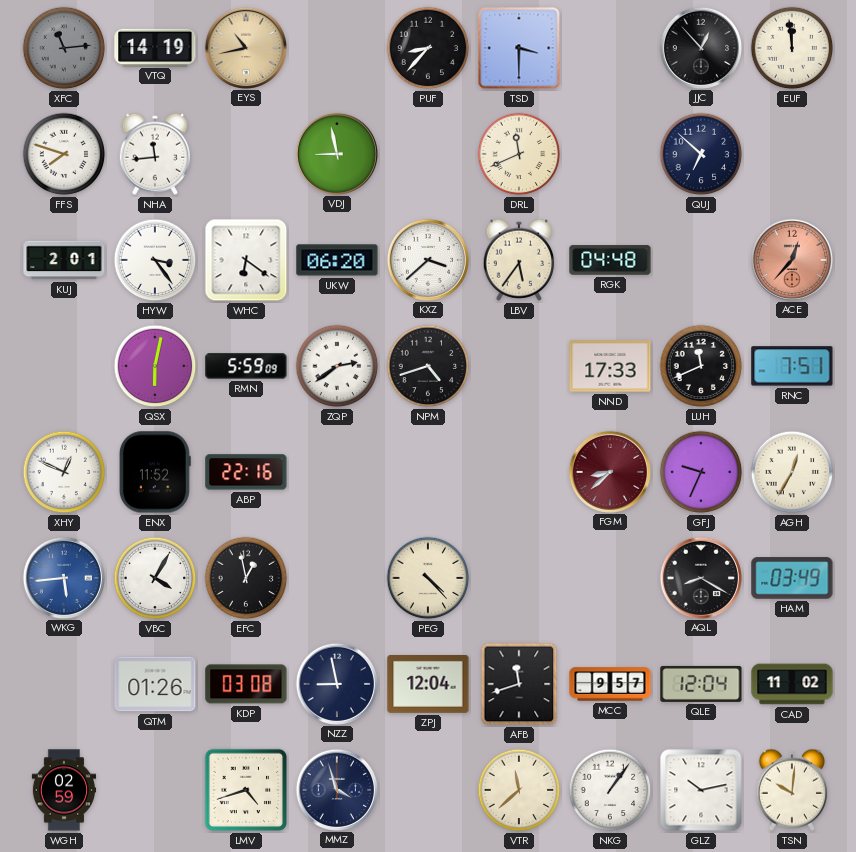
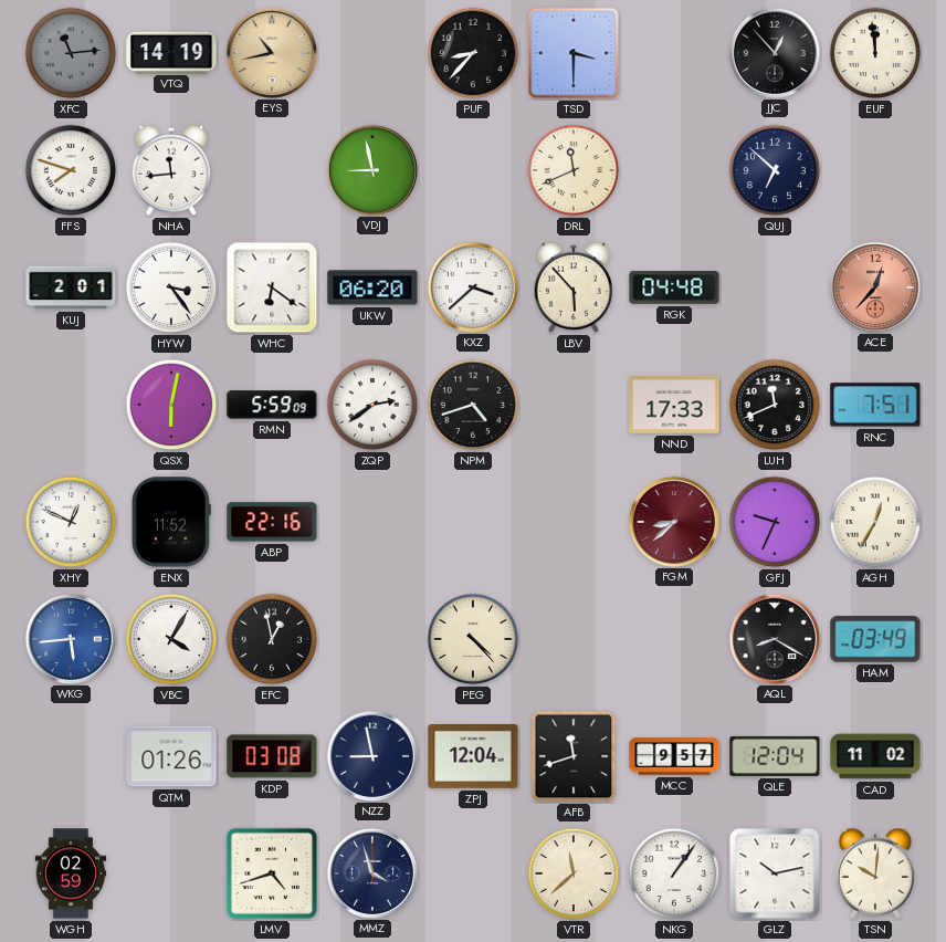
LBV: 5:36 -> 5:53
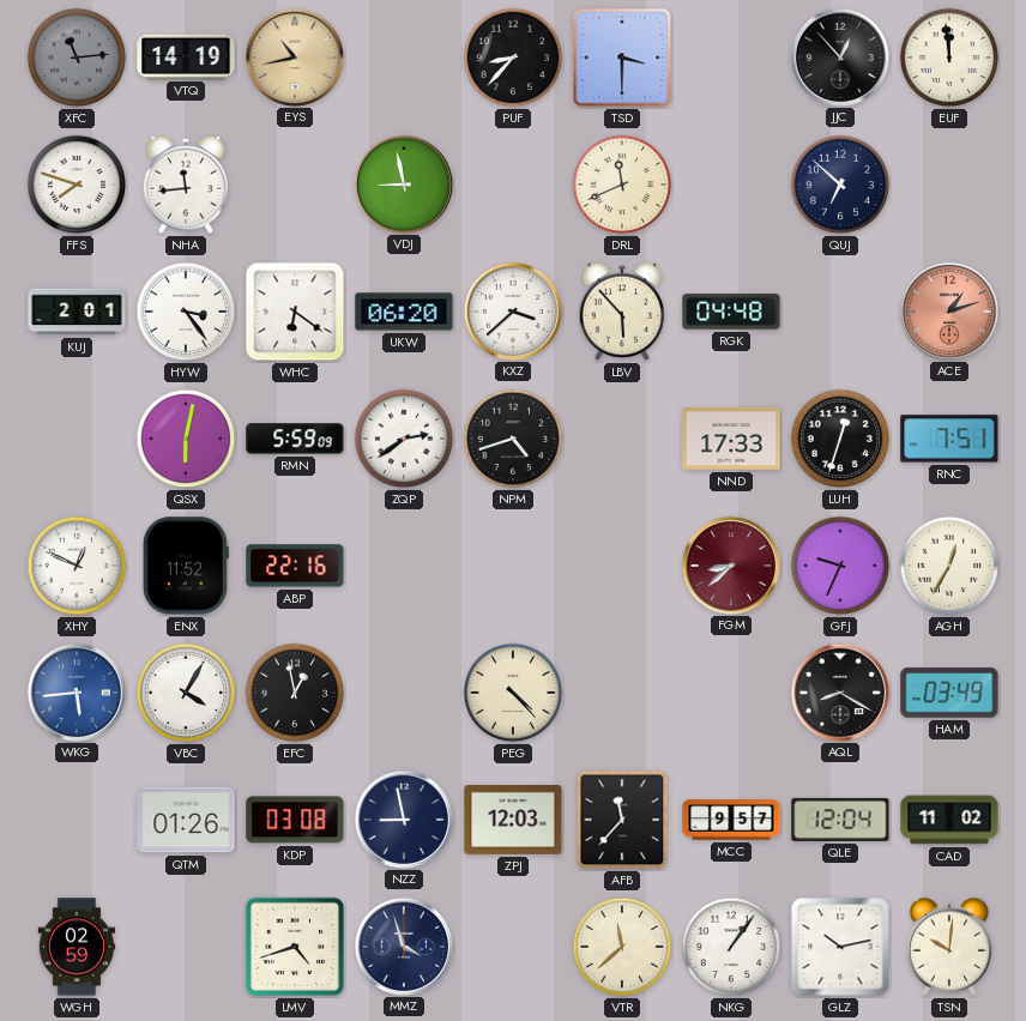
ACE: 12:37 -> 1:12
LUH: 11:41 -> 12:33
ZPJ: 12:04 -> 12:03
AFB: 11:42 -> 11:37
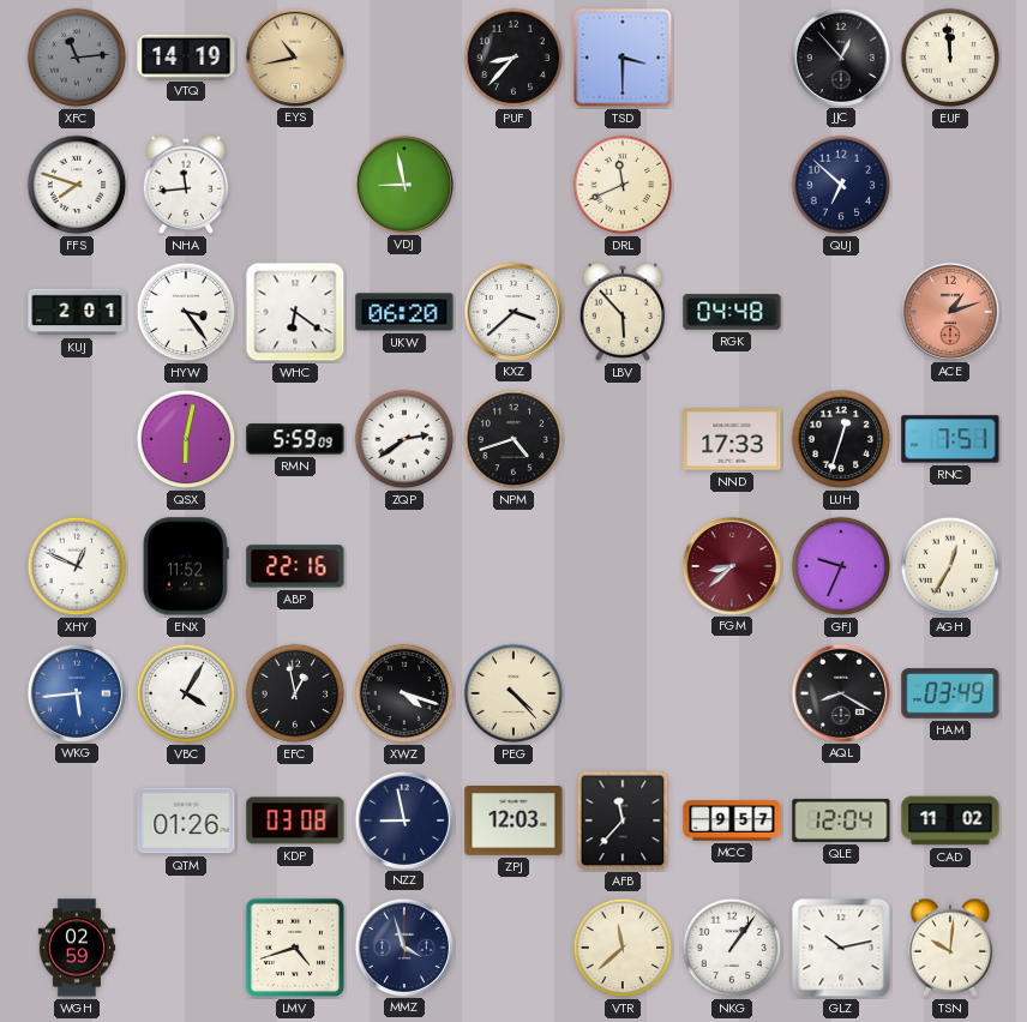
XWZ: none -> 4:18
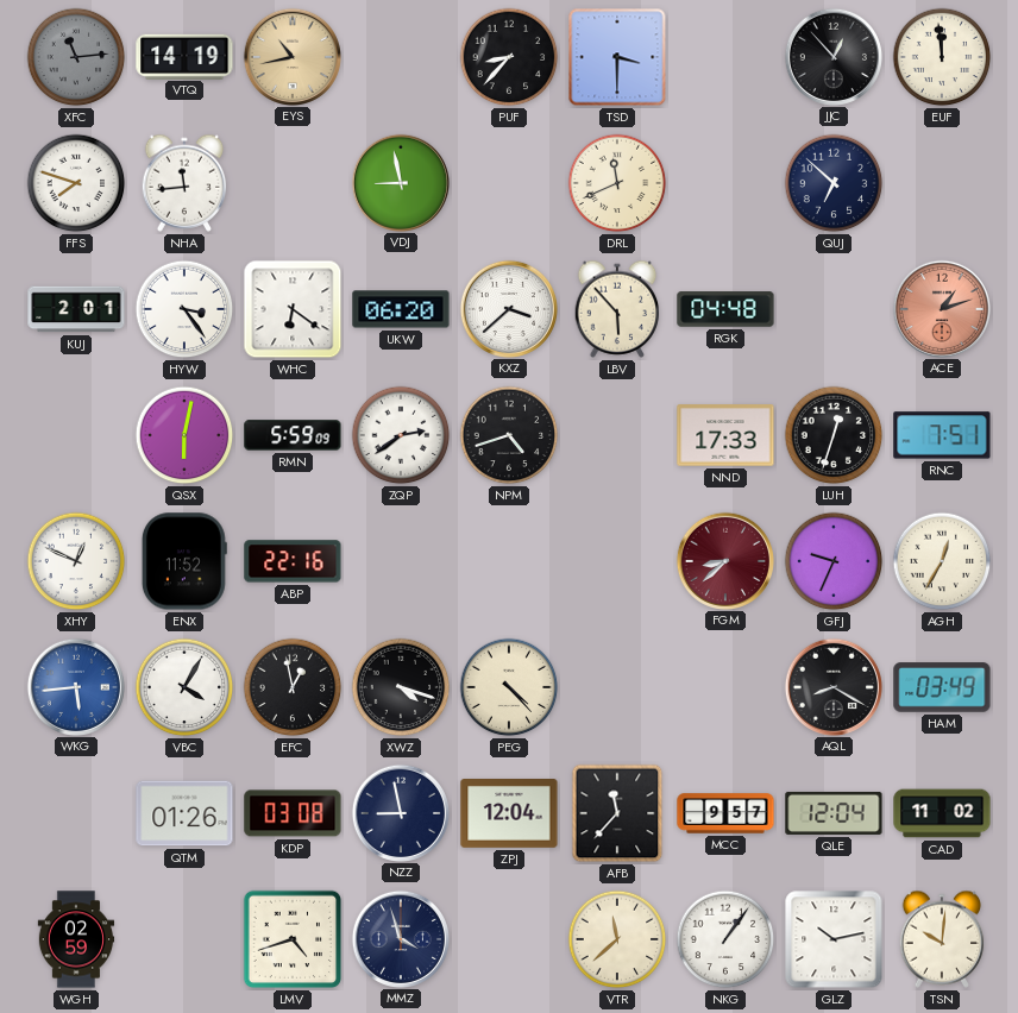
ZPJ: 12:03 -> 12:04
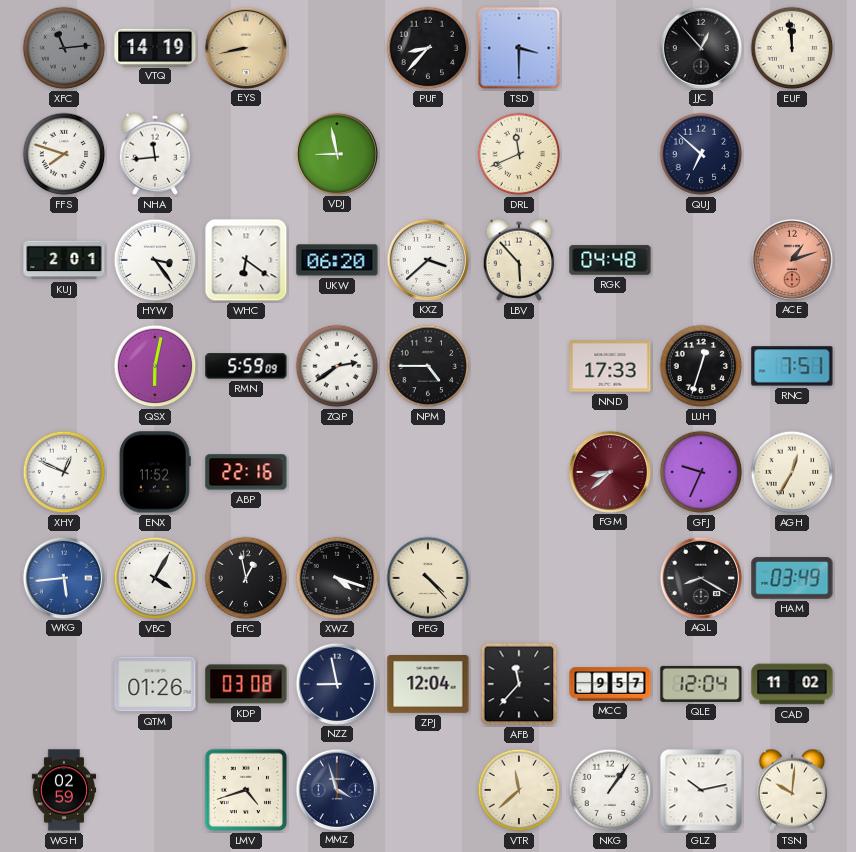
EYS: 10:43 -> 8:43
NPM: 4:42 -> 4:45
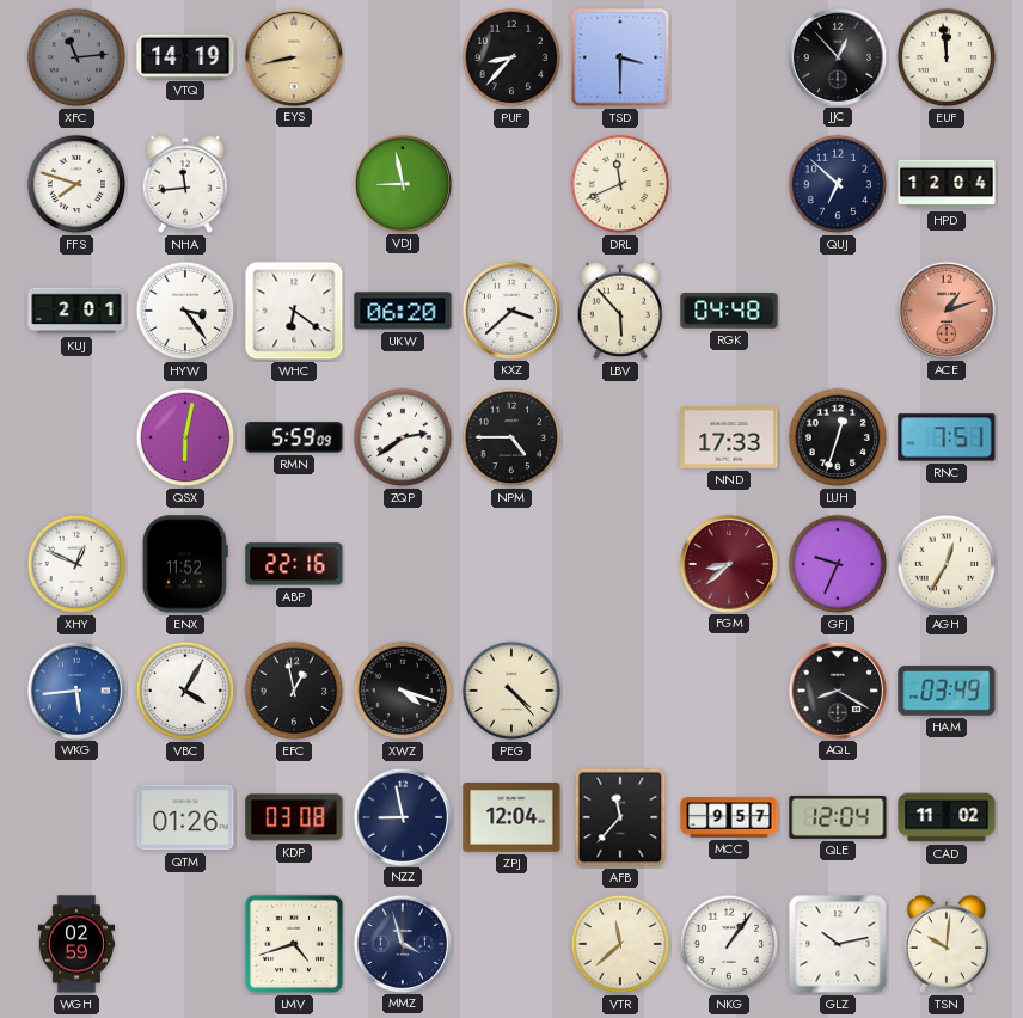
HPD: none -> 12:04
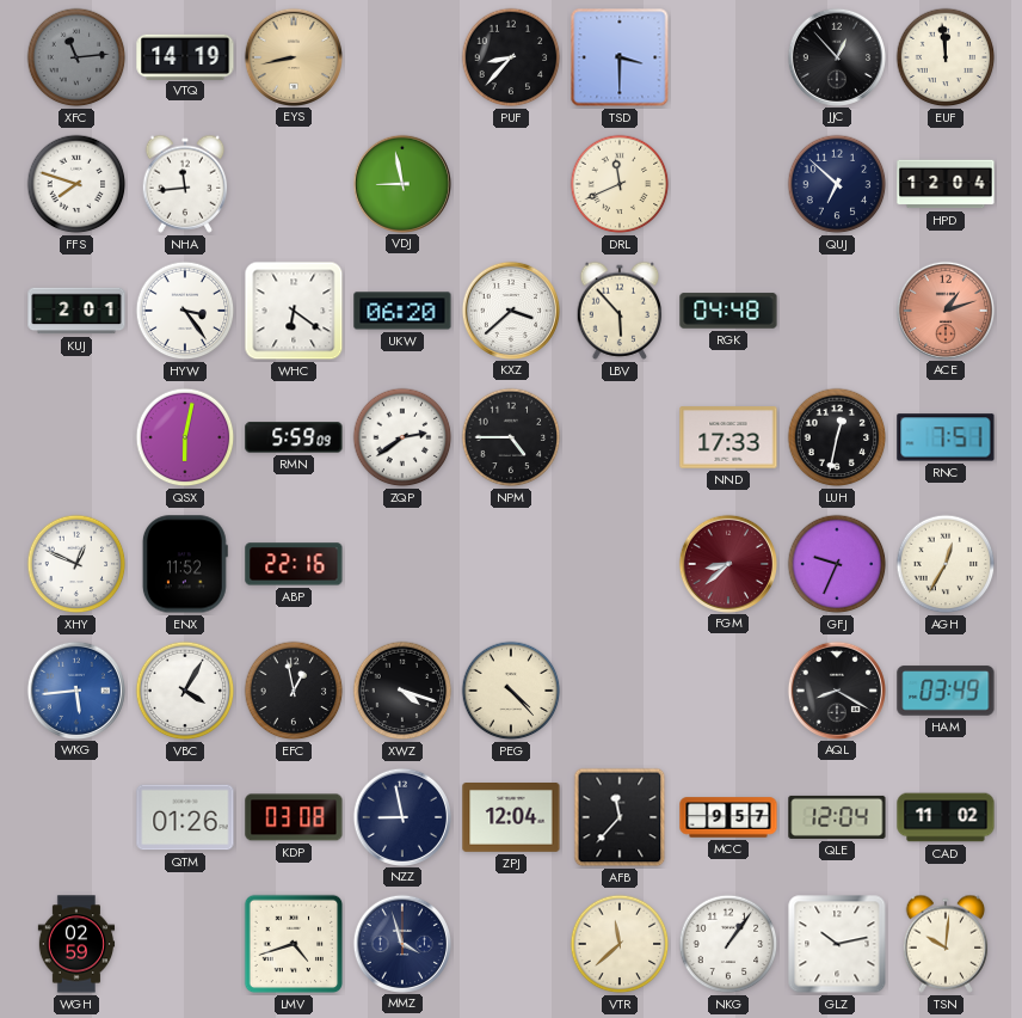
LUH: 12:33 -> 12:32
